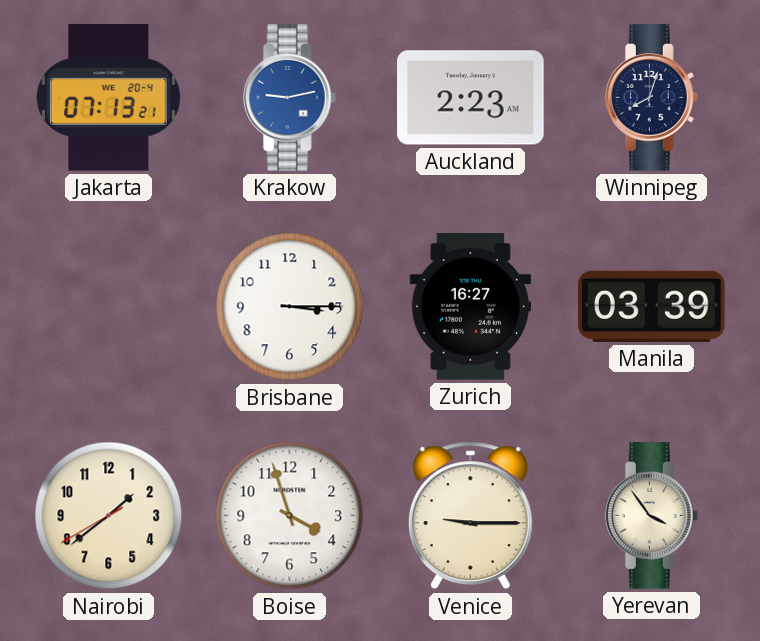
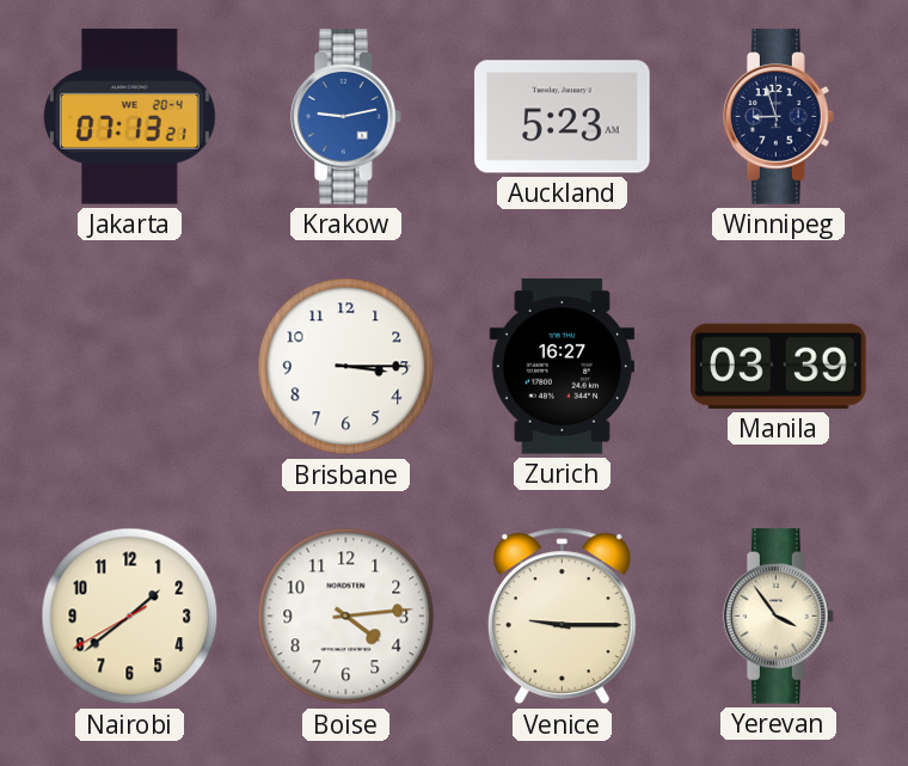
Auckland: 2:23 -> 5:23
Winnipeg: 8:03 -> 8:57
Boise: 3:57 -> 4:14
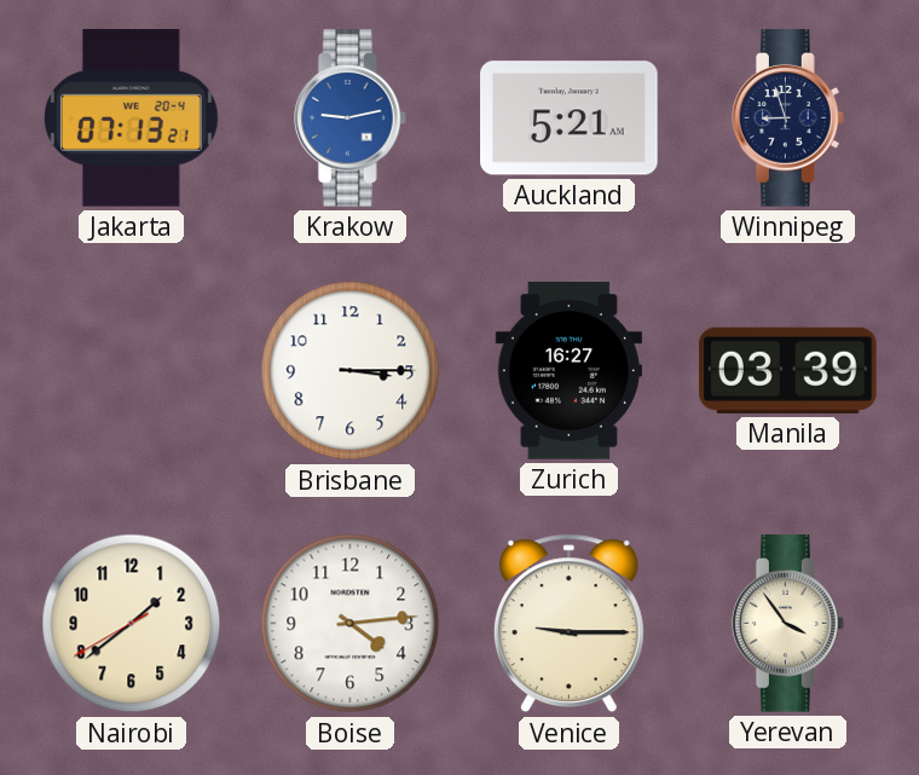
Auckland: 5:23 -> 5:21
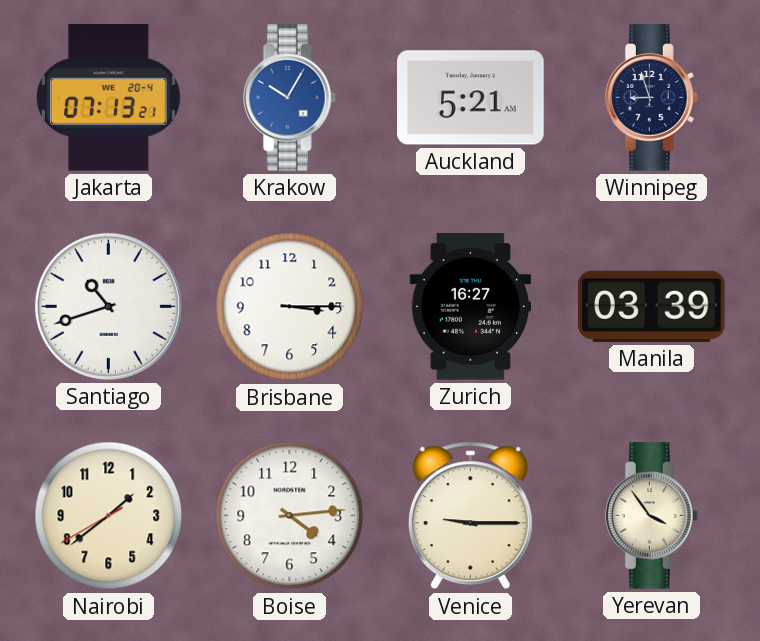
Krakow: 9:13 -> 10:05
Santiago: none -> 10:42
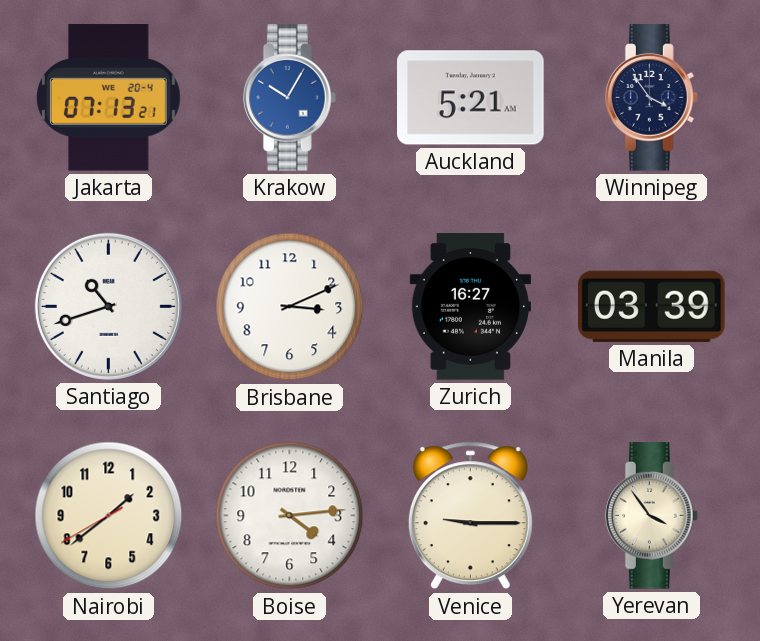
Winnipeg: 8:57 -> 3:54
Brisbane: 3:15 -> 3:11
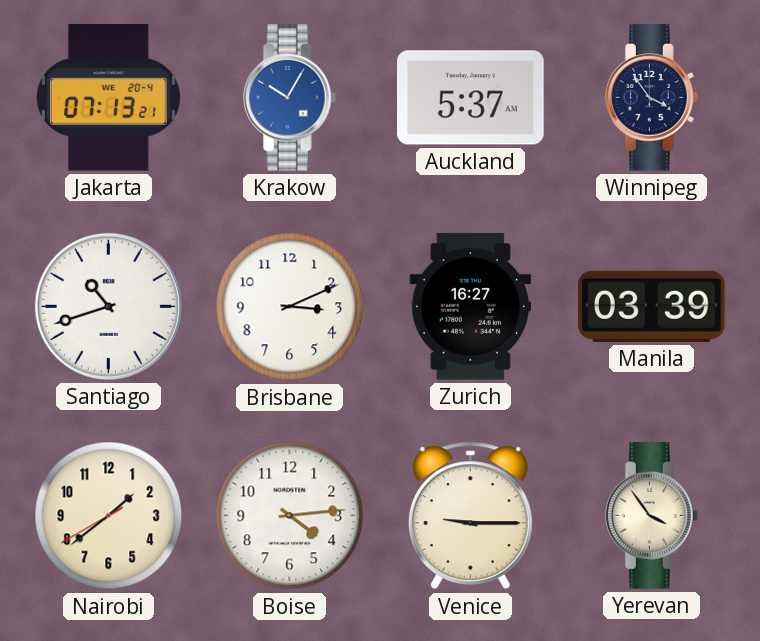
Auckland: 5:21 -> 5:37
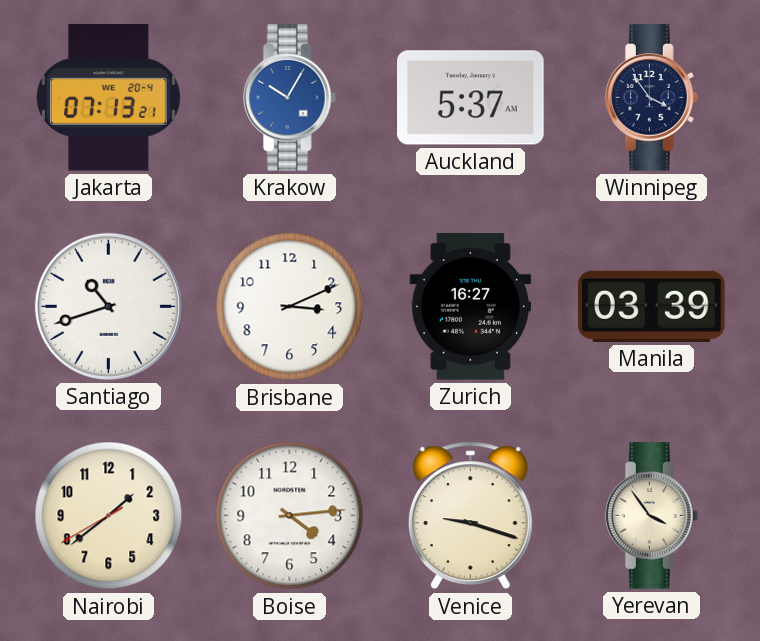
Venice: 9:15 -> 9:18
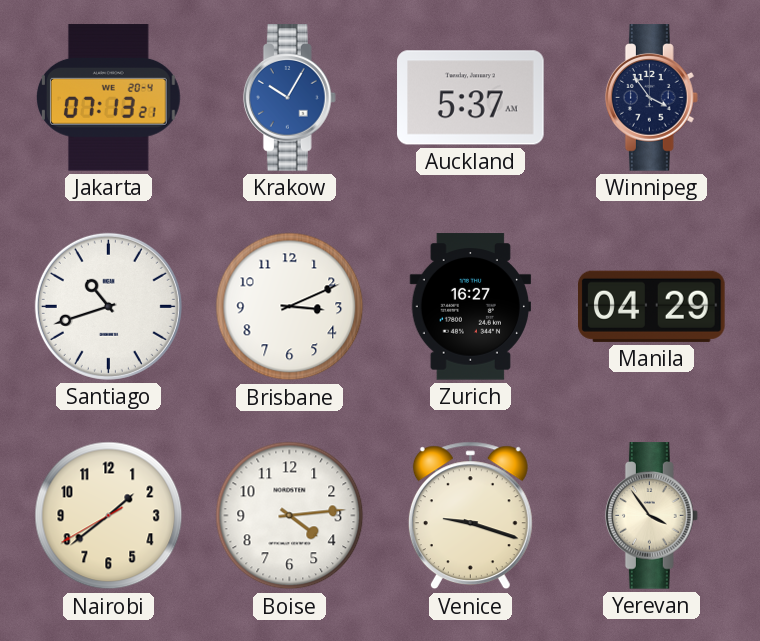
Manila: 03:39 -> 04:29
